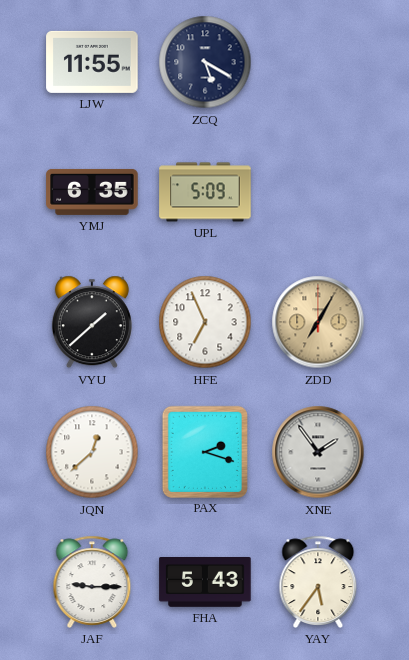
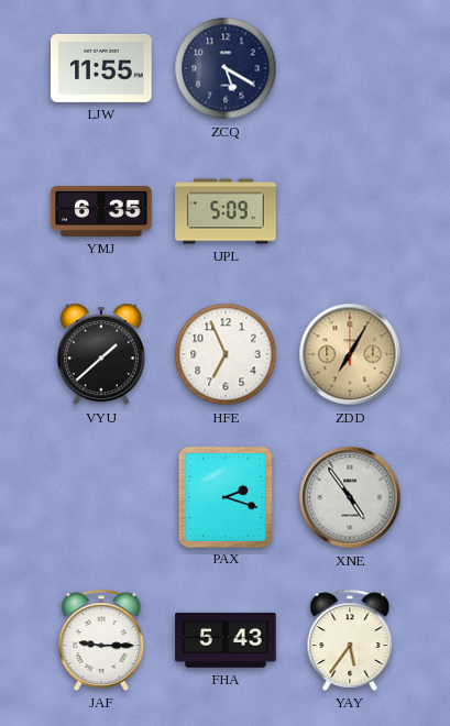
JQN: 12:38 -> none
XNE: 1:54 -> 4:54
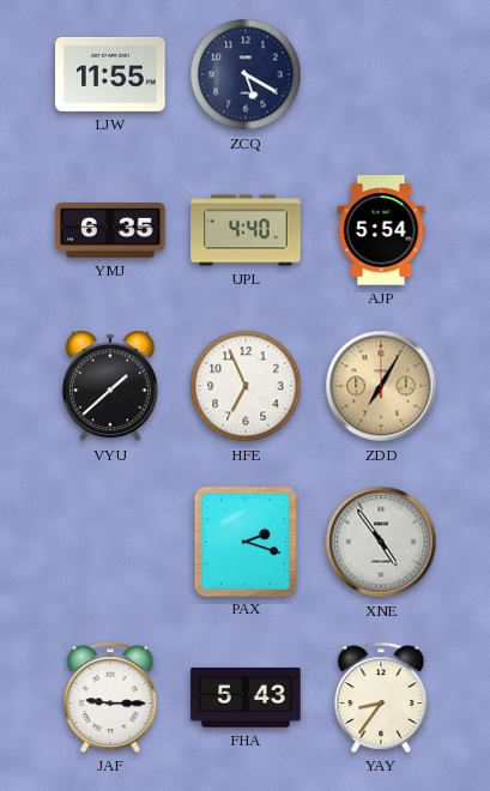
UPL: 5:09 -> 4:40
AJP: none -> 5:54
YAY: 5:36 -> 8:36
